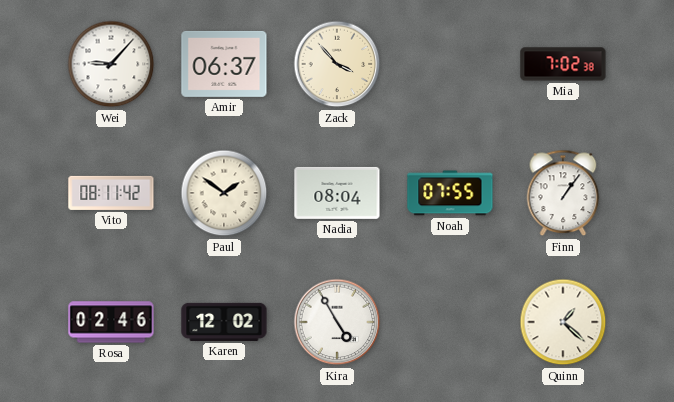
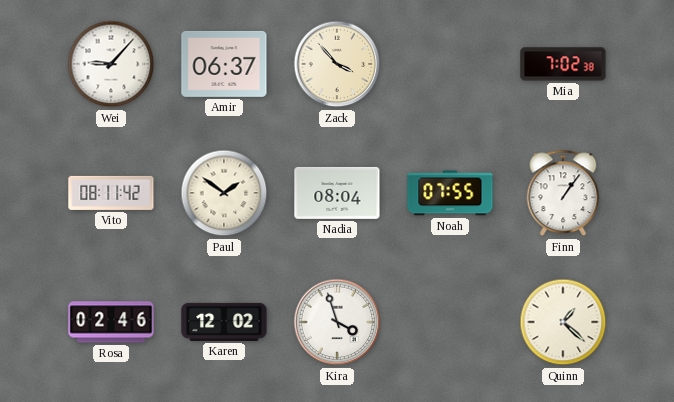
Kira: 4:55 -> 3:57
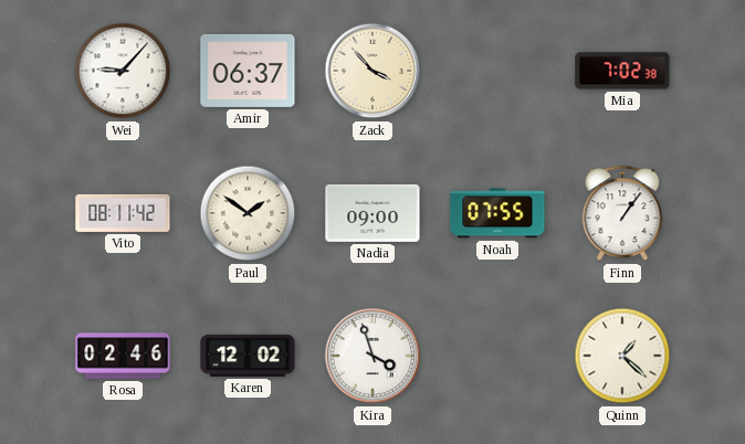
Nadia: 08:04 -> 09:00
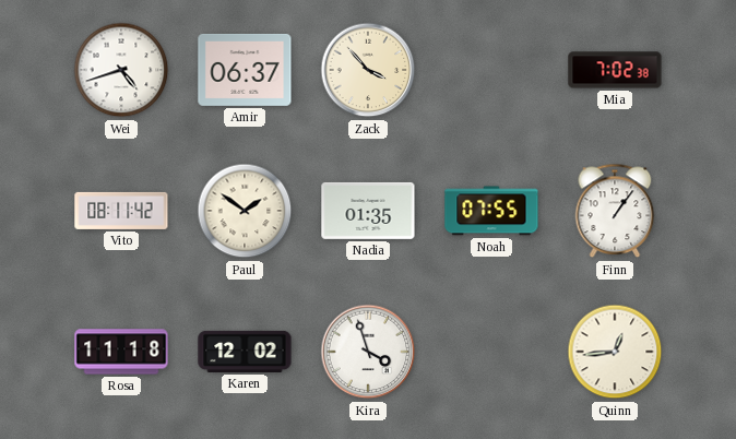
Wei: 9:07 -> 4:42
Nadia: 09:00 -> 01:35
Rosa: 02:46 -> 11:18
Quinn: 1:22 -> 12:44
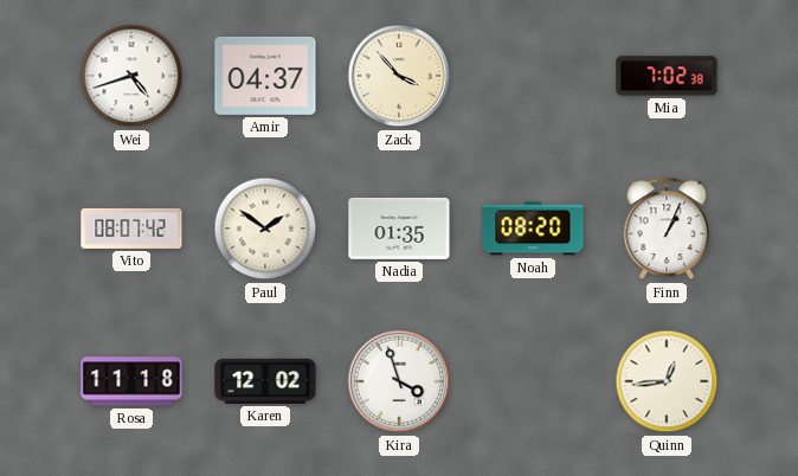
Amir: 06:37 -> 04:37
Vito: 08:11 -> 08:07
Noah: 07:55 -> 08:20
Finn: 1:06 -> 1:04
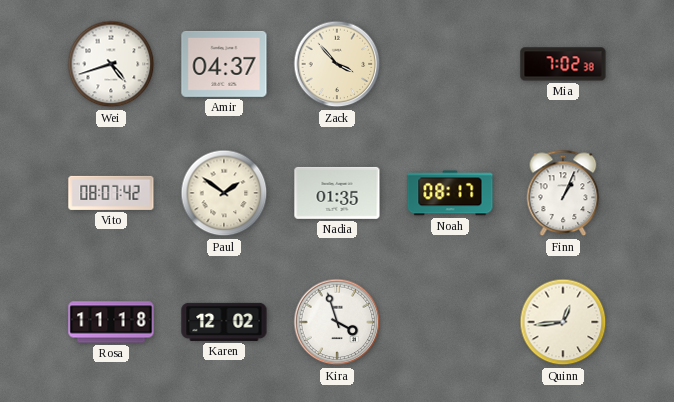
Noah: 08:20 -> 08:17
